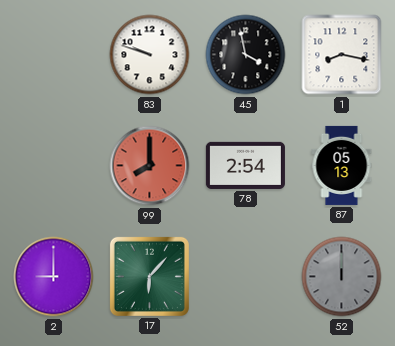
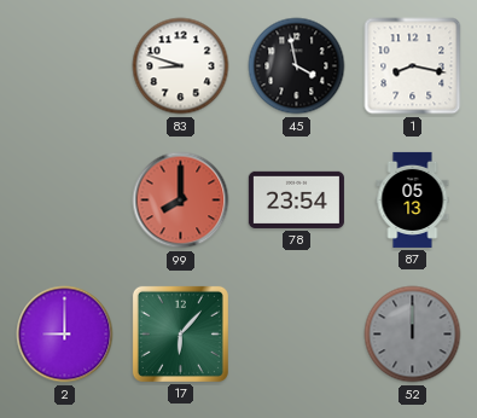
83: 9:48 -> 8:48
78: 2:54 -> 23:54
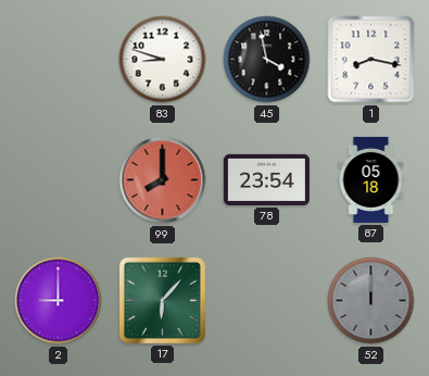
87: 05:13 -> 05:18
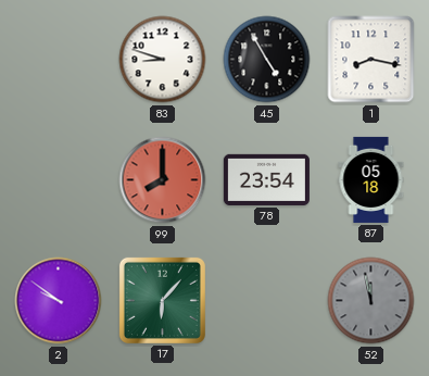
45: 3:58 -> 4:55
2: 9:00 -> 9:51
52: 12:00 -> 11:58
